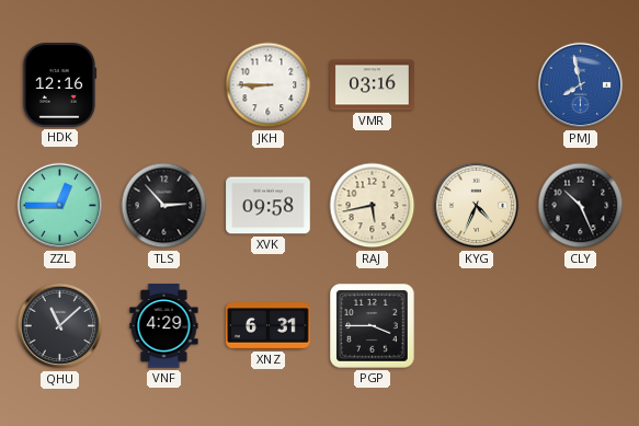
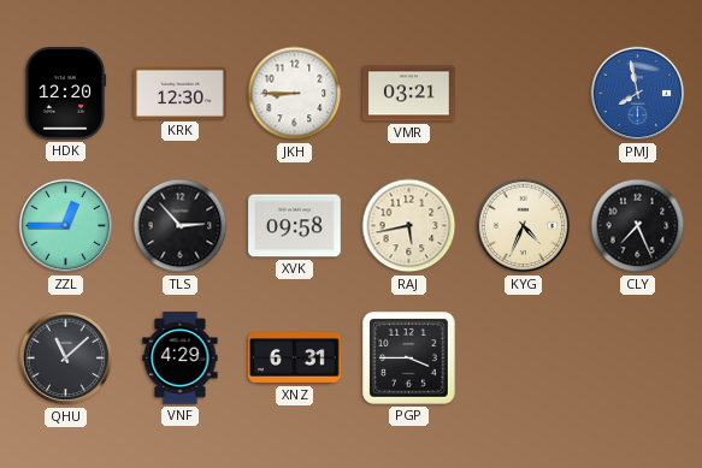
HDK: 12:16 -> 12:20
KRK: none -> 12:30
VMR: 03:16 -> 03:21
CLY: 10:26 -> 7:26
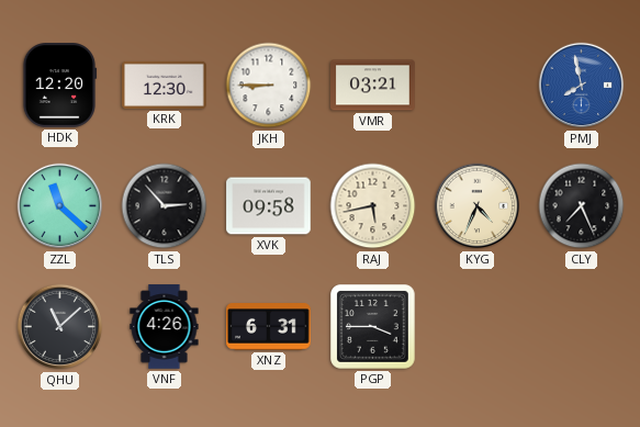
ZZL: 12:45 -> 11:22
VNF: 4:29 -> 4:26
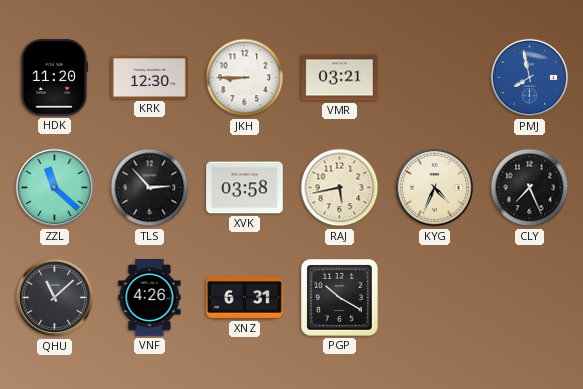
HDK: 12:20 -> 11:20
XVK: 09:58 -> 03:58
PGP: 3:45 -> 10:20
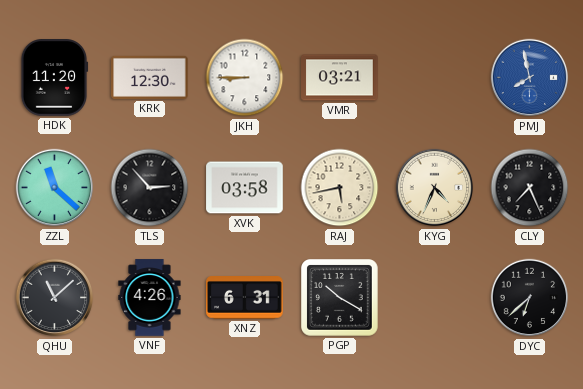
DYC: none -> 6:38
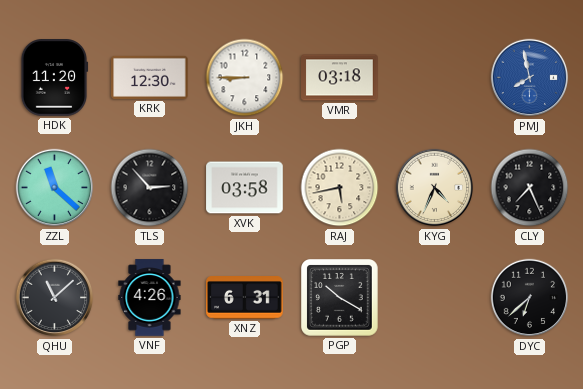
VMR: 03:21 -> 03:18
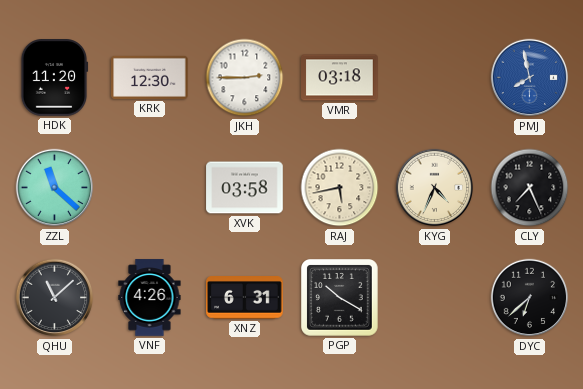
JKH: 8:45 -> 2:45
TLS: 2:53 -> none
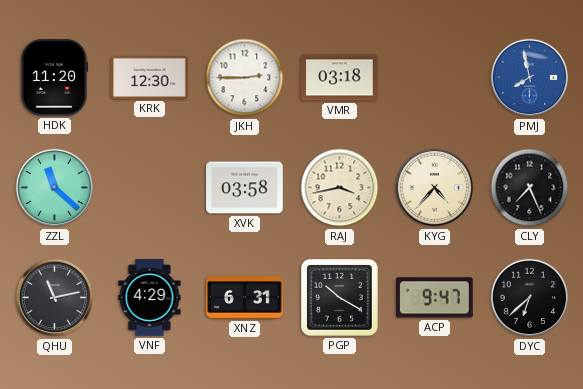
RAJ: 5:43 -> 3:43
KYG: 4:34 -> 4:37
QHU: 11:08 -> 11:13
VNF: 4:26 -> 4:29
ACP: none -> 9:47
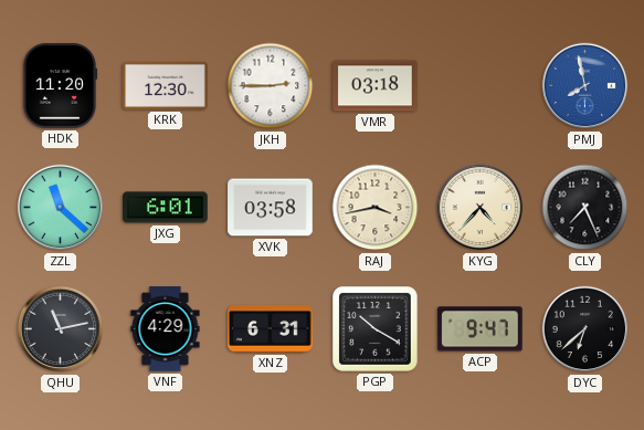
JXG: none -> 6:01
